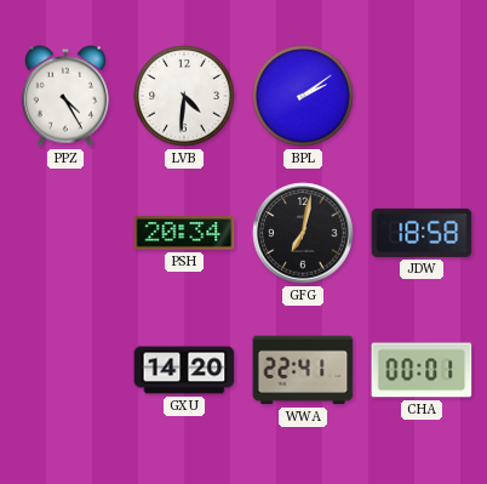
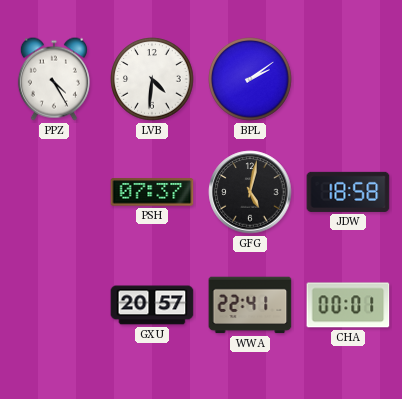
PSH: 20:34 -> 07:37
GFG: 7:02 -> 5:02
GXU: 14:20 -> 20:57
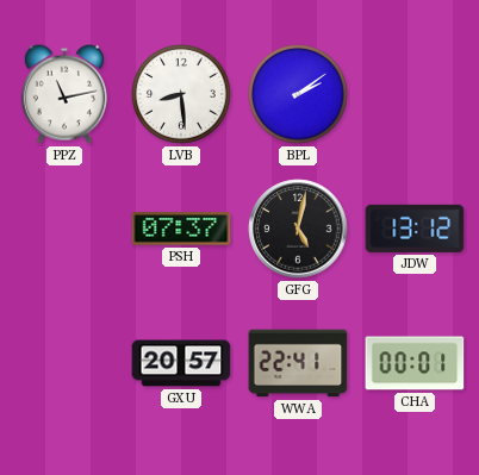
PPZ: 4:25 -> 11:13
LVB: 4:31 -> 8:29
JDW: 18:58 -> 13:12
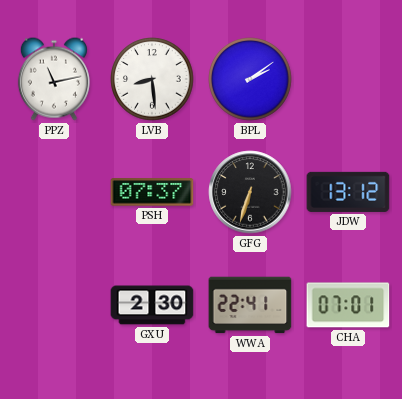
GFG: 5:02 -> 6:33
GXU: 20:57 -> 2:30
CHA: 00:01 -> 07:01
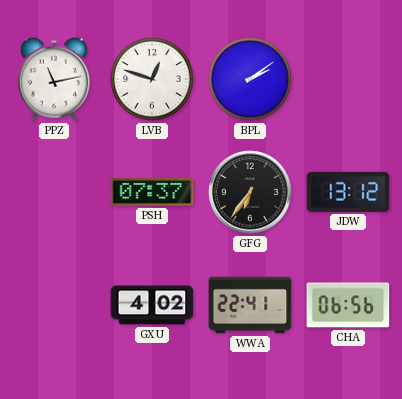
LVB: 8:29 -> 12:48
GFG: 6:33 -> 6:36
GXU: 2:30 -> 4:02
CHA: 07:01 -> 06:56
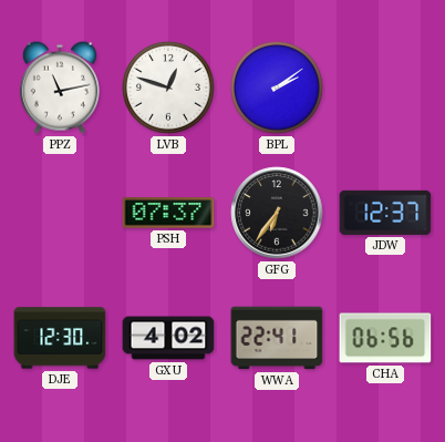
JDW: 13:12 -> 12:37
DJE: none -> 12:30
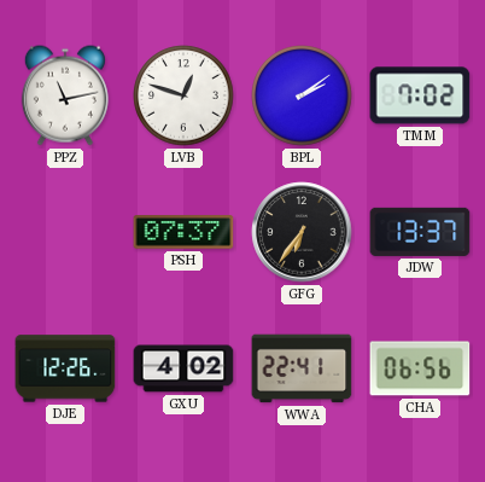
TMM: none -> 7:02
JDW: 12:37 -> 13:37
DJE: 12:30 -> 12:26
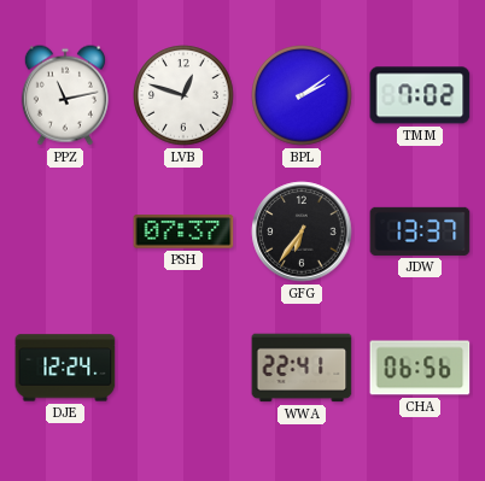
DJE: 12:26 -> 12:24
GXU: 4:02 -> none
